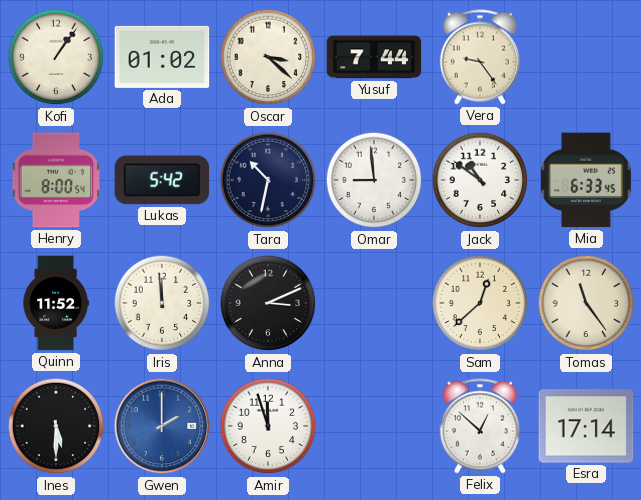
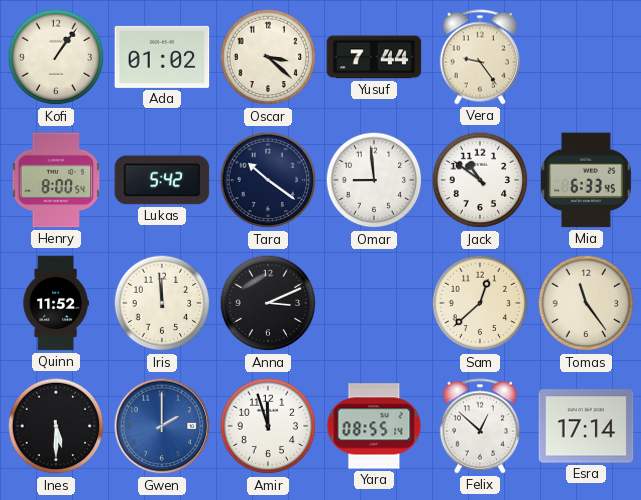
Tara: 10:32 -> 10:21
Yara: none -> 08:55
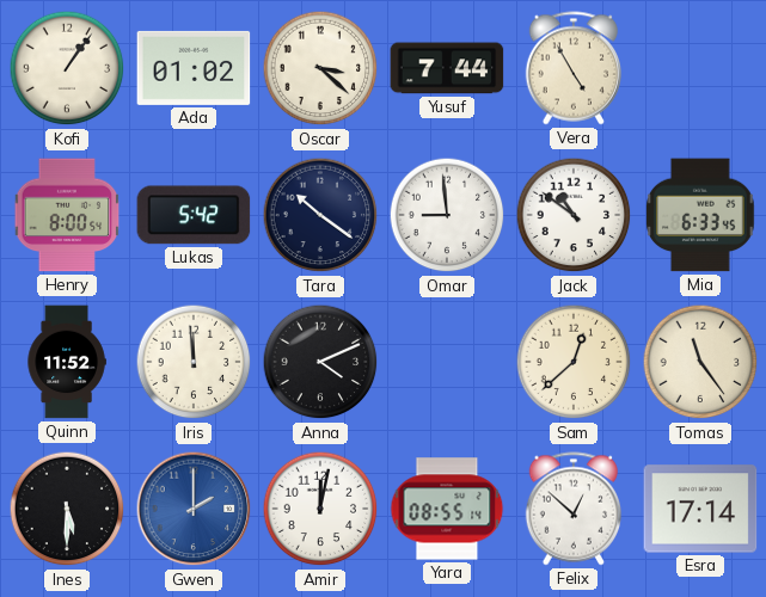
Vera: 9:24 -> 4:55
Anna: 3:11 -> 4:11
Amir: 11:57 -> 12:02
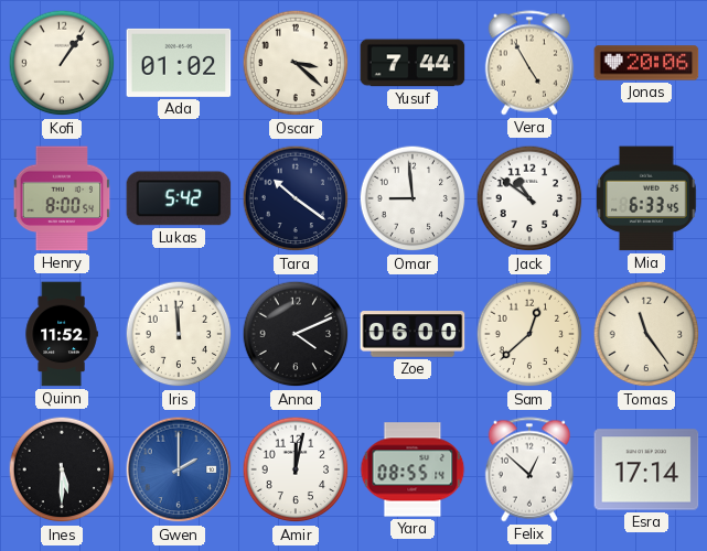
Jonas: none -> 20:06
Zoe: none -> 06:00
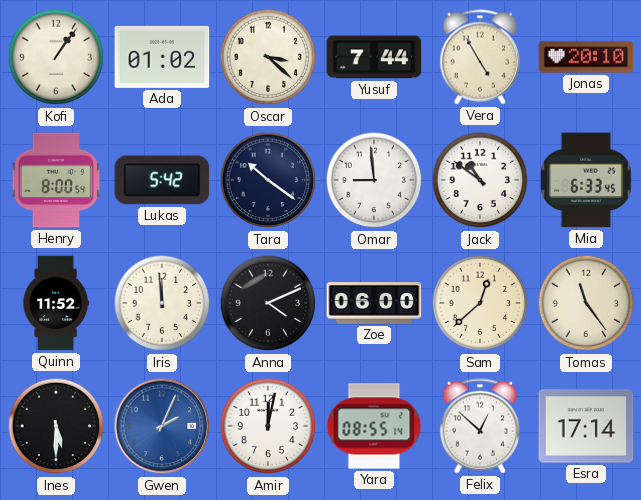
Jonas: 20:06 -> 20:10
Gwen: 2:00 -> 2:04
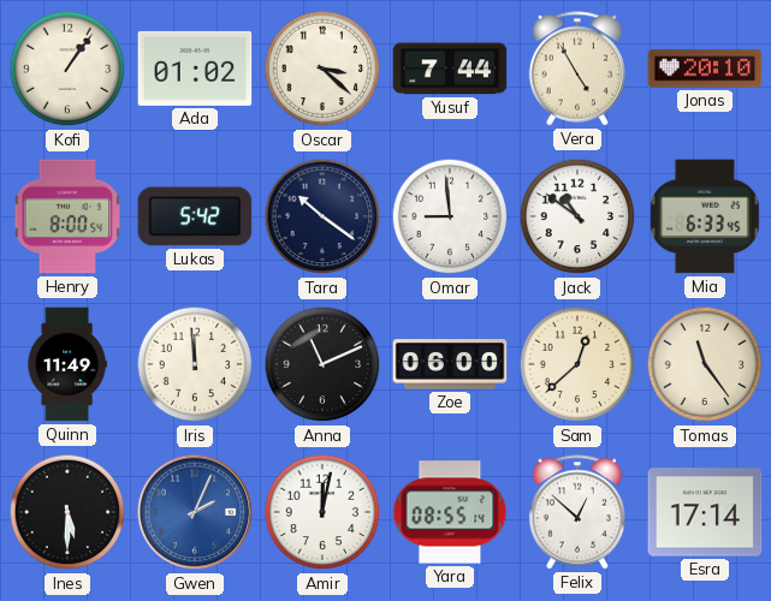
Quinn: 11:52 -> 11:49
Anna: 4:11 -> 11:11
